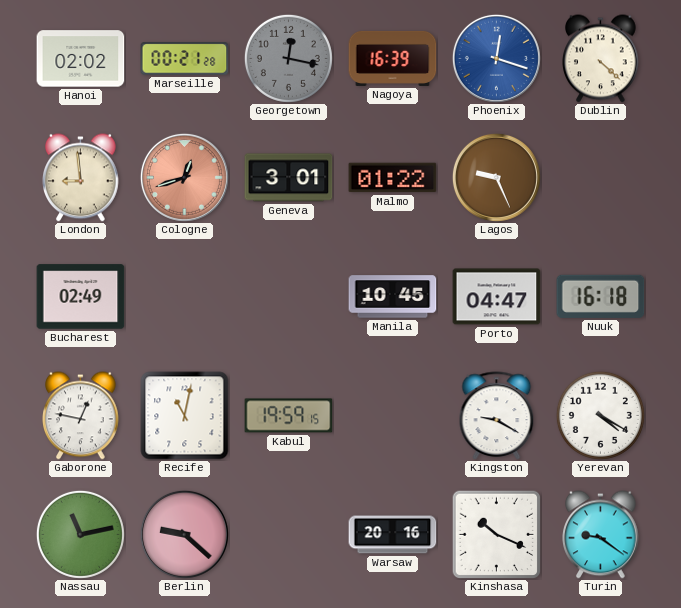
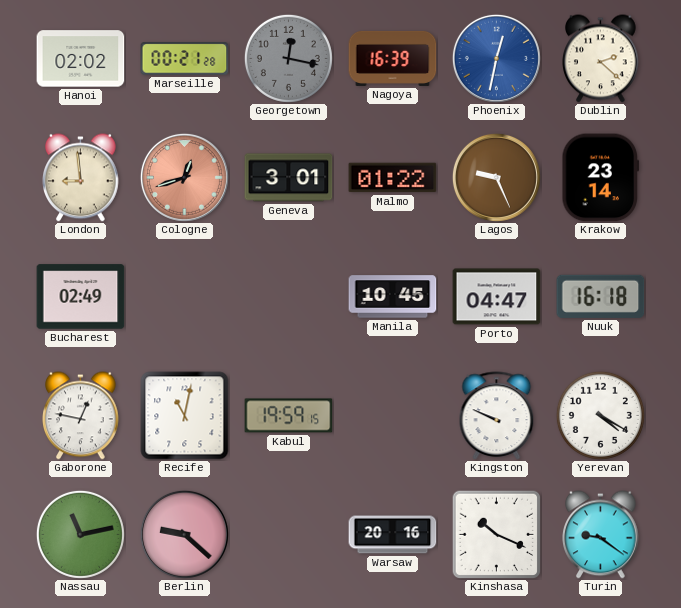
Phoenix: 12:18 -> 12:32
Dublin: 4:22 -> 2:22
Krakow: none -> 23:14
Kingston: 9:20 -> 9:49
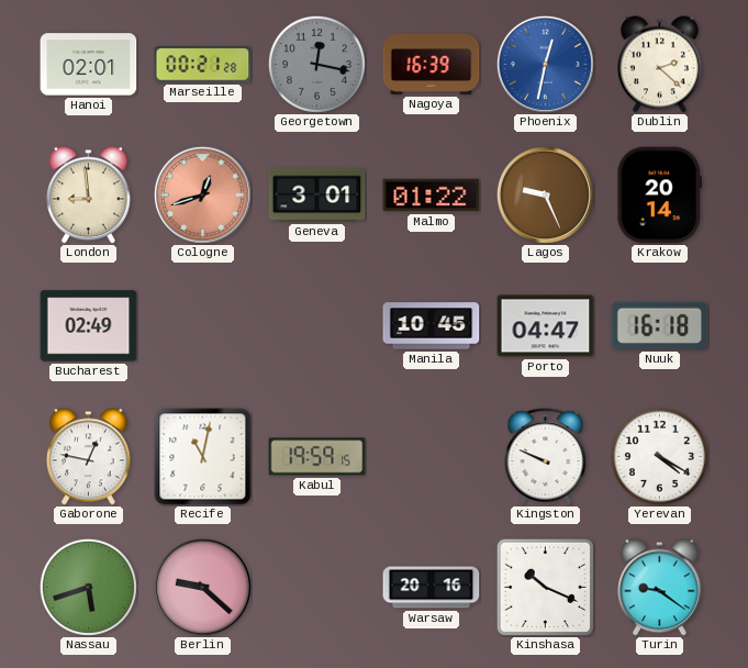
Hanoi: 02:02 -> 02:01
Krakow: 23:14 -> 20:14
Nassau: 11:13 -> 5:42
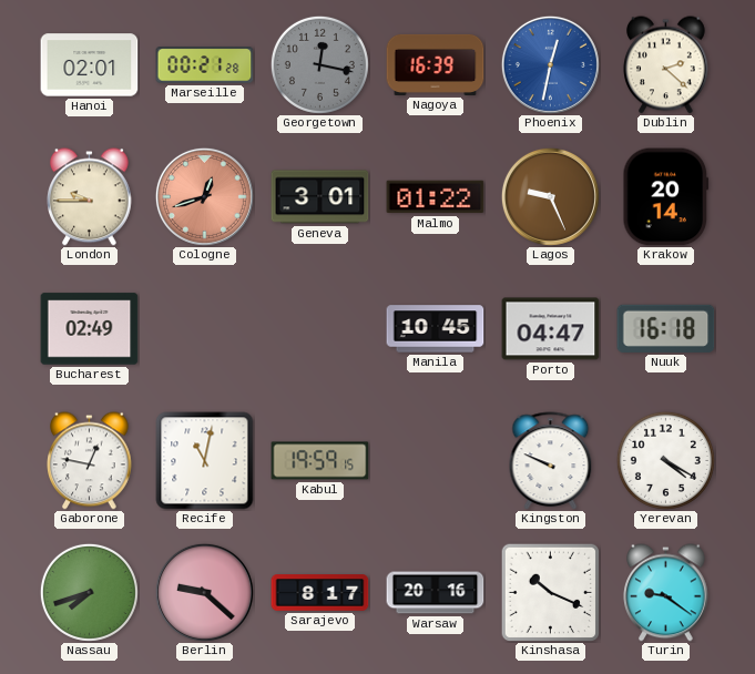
London: 8:59 -> 9:45
Nassau: 5:42 -> 7:42
Sarajevo: none -> 8:17
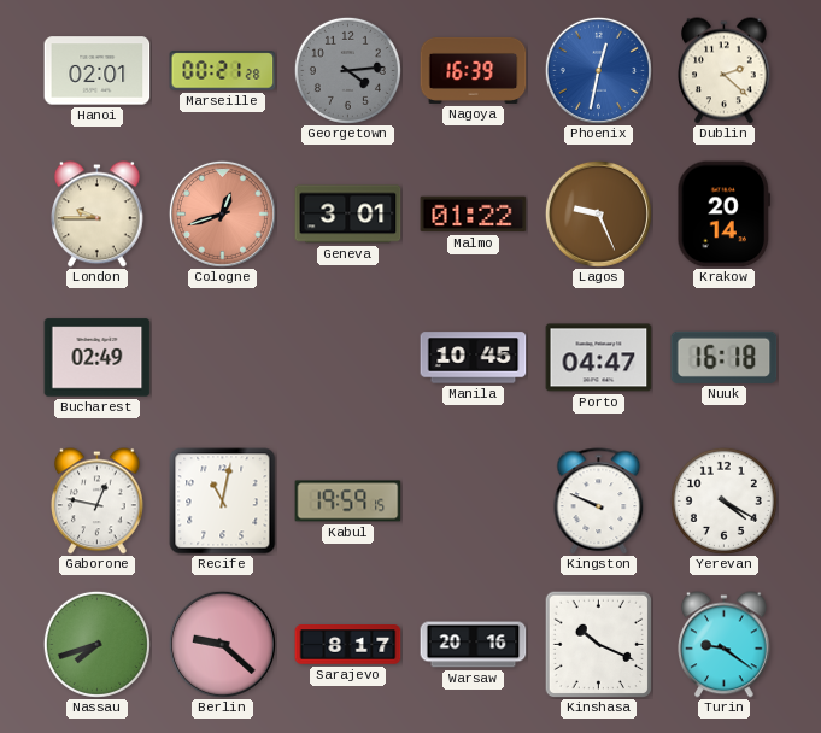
Georgetown: 12:17 -> 4:14
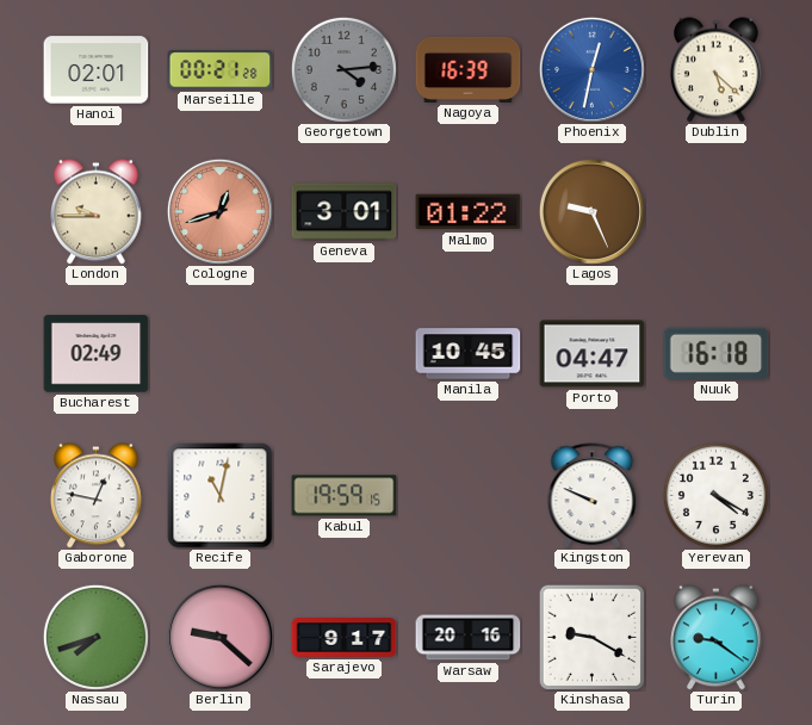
Dublin: 2:22 -> 5:22
Krakow: 20:14 -> none
Sarajevo: 8:17 -> 9:17
Kinshasa: 10:19 -> 9:20
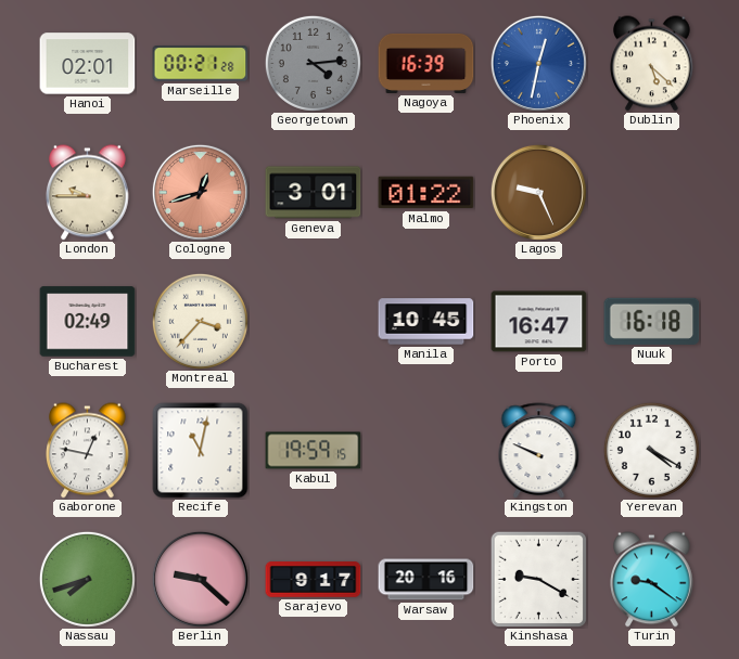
Montreal: none -> 3:37
Porto: 04:47 -> 16:47
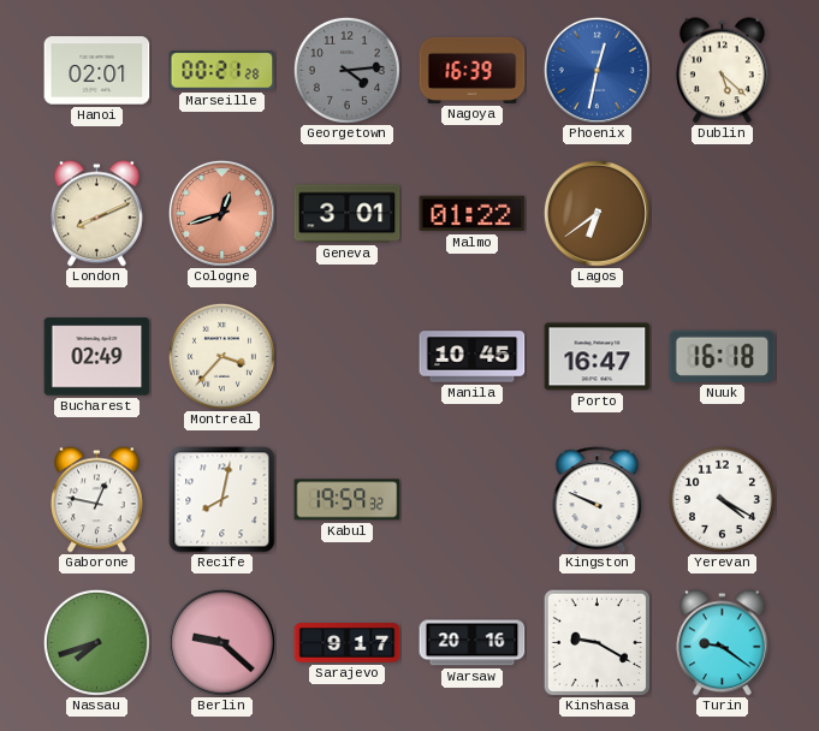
London: 9:45 -> 8:11
Lagos: 9:26 -> 6:39
Recife: 11:02 -> 8:02
Kabul: 19:59:15 -> 19:59:32
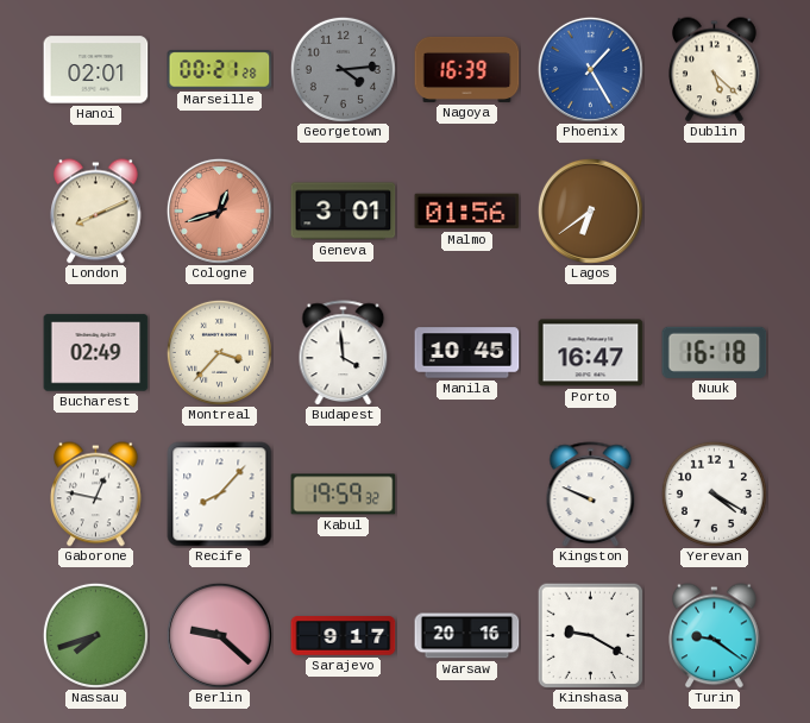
Phoenix: 12:32 -> 1:25
Malmo: 01:22 -> 01:56
Budapest: none -> 3:59
Recife: 8:02 -> 8:07
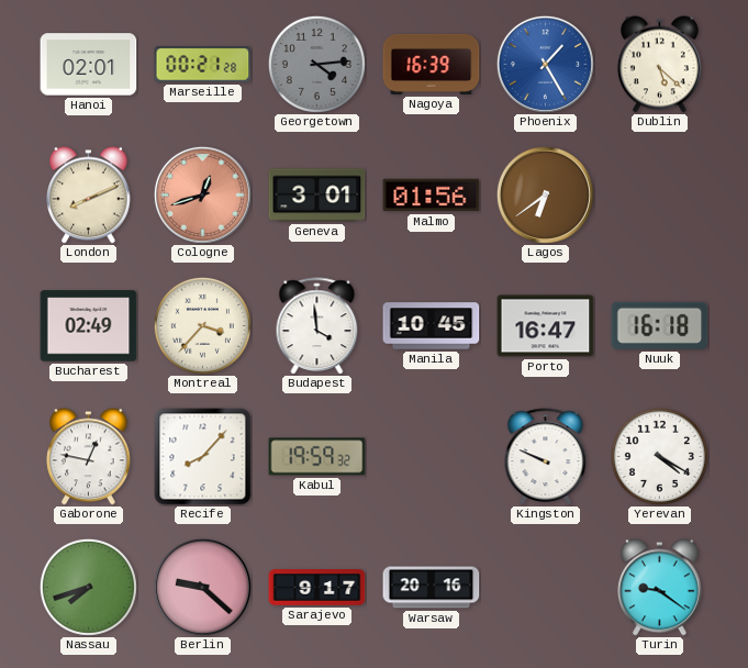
Kinshasa: 9:20 -> none
